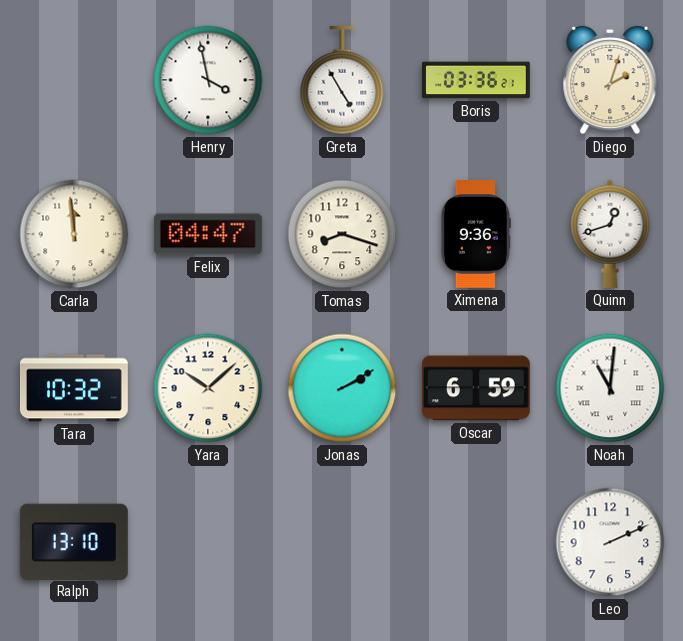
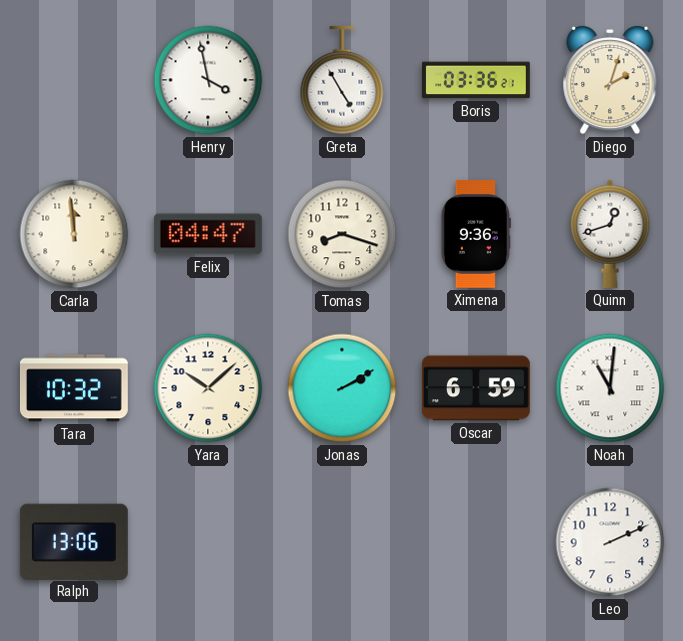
Ralph: 13:10 -> 13:06
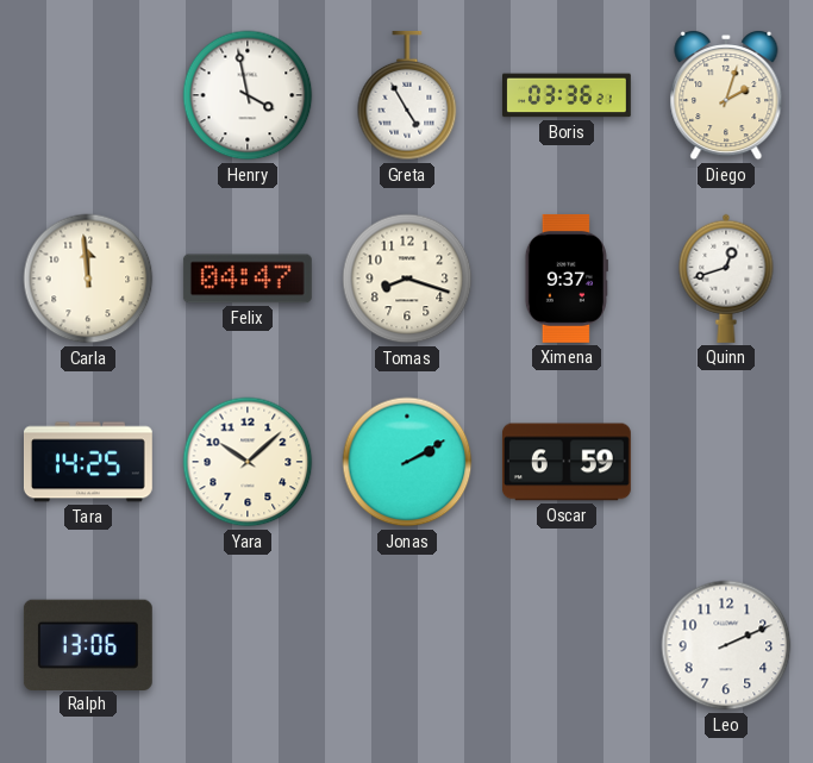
Ximena: 9:36 -> 9:37
Tara: 10:32 -> 14:25
Noah: 11:01 -> none
